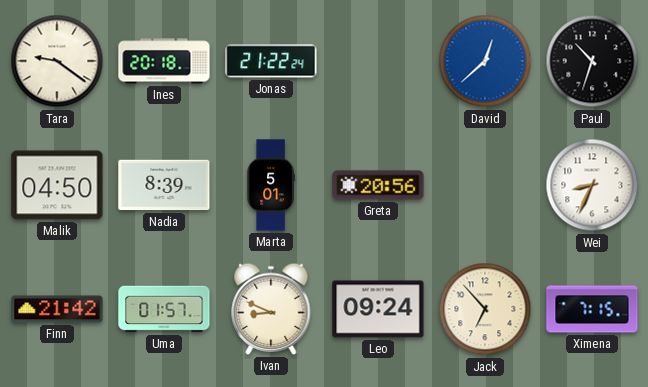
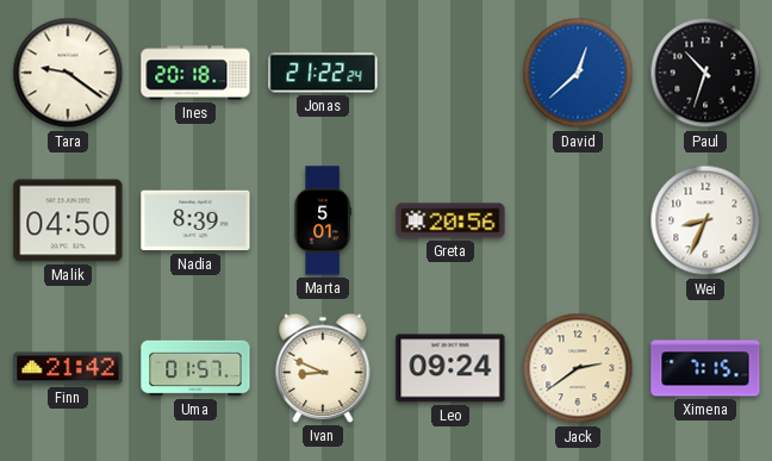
Jack: 6:53 -> 2:39
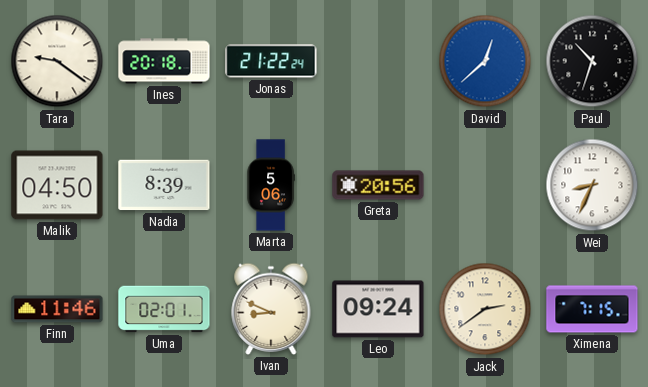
Marta: 5:01 -> 5:06
Finn: 21:42 -> 11:46
Uma: 01:57 -> 02:01
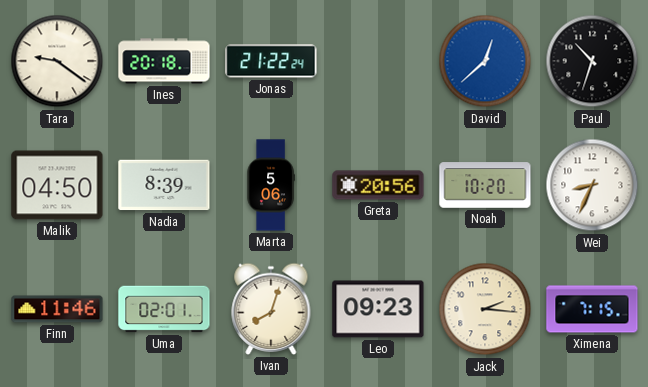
Noah: none -> 10:20
Ivan: 8:49 -> 8:03
Leo: 09:24 -> 09:23
Jack: 2:39 -> 2:16
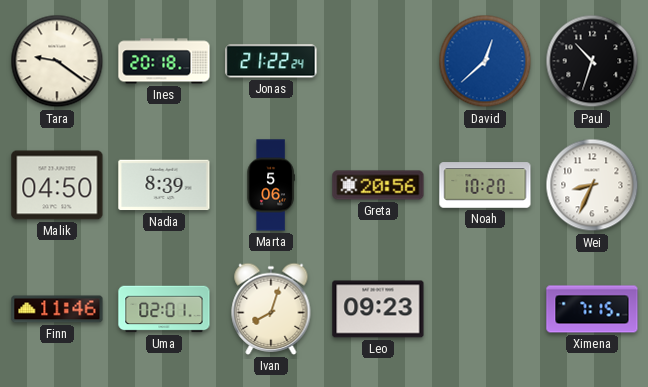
Jack: 2:16 -> none
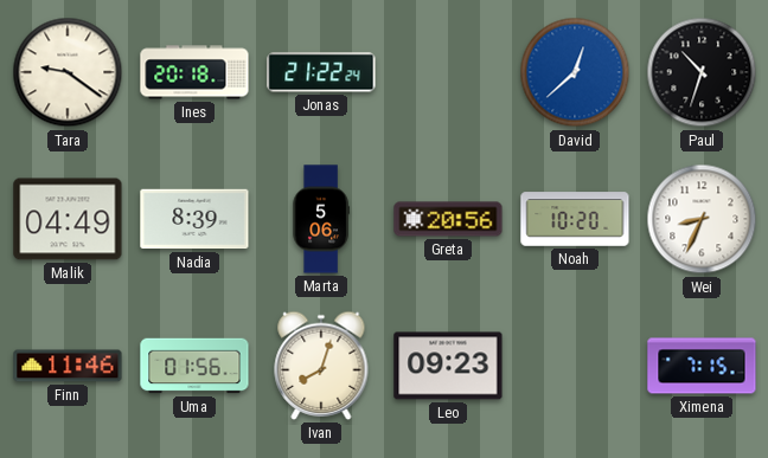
Malik: 04:50 -> 04:49
Uma: 02:01 -> 01:56
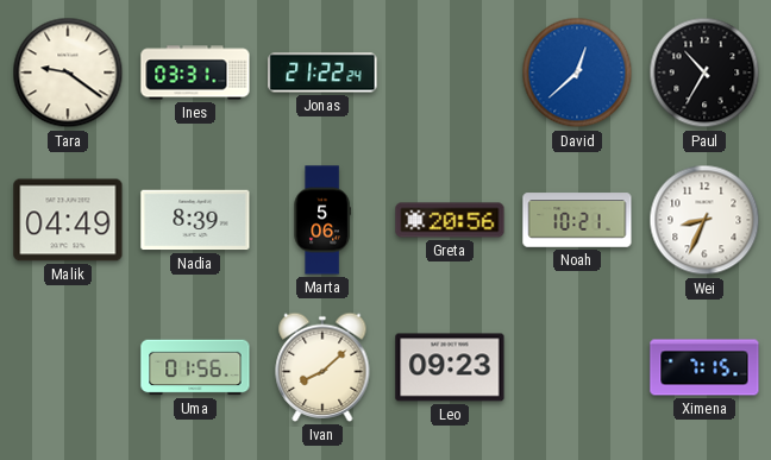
Ines: 20:18 -> 03:31
Paul: 10:33 -> 10:35
Noah: 10:20 -> 10:21
Finn: 11:46 -> none
Ivan: 8:03 -> 8:08
